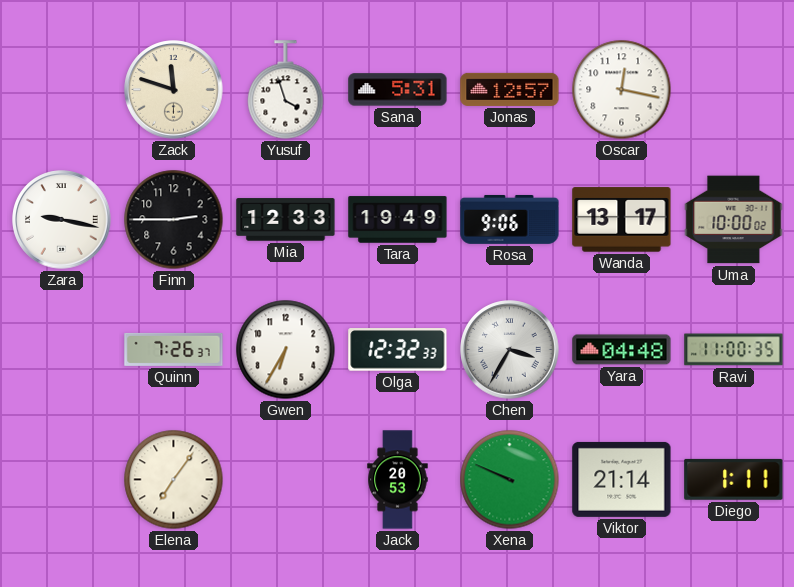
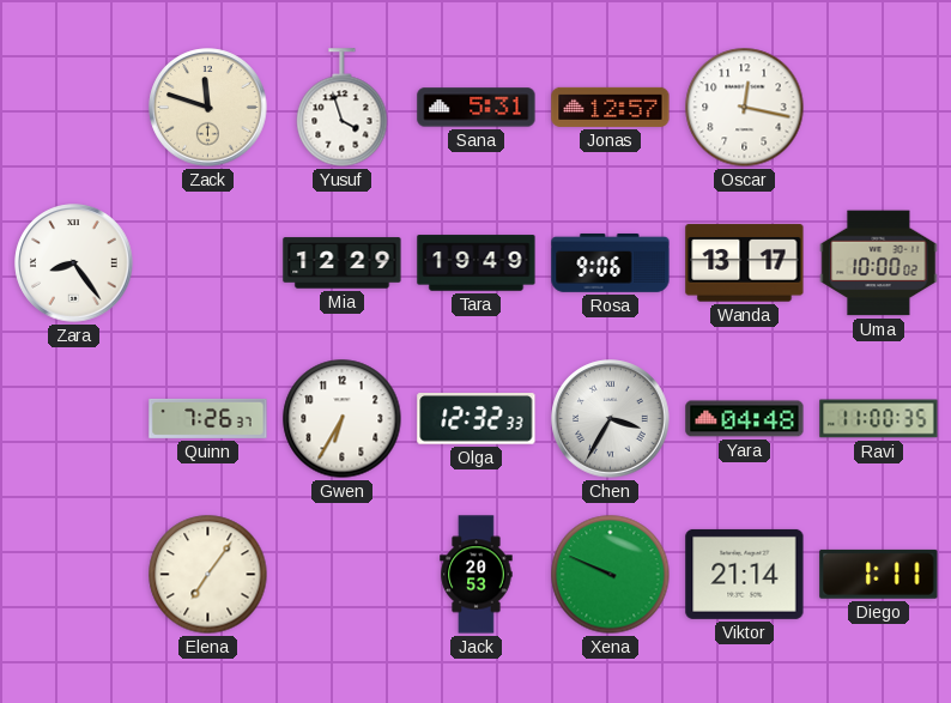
Zara: 9:17 -> 8:24
Finn: 2:45 -> none
Mia: 12:33 -> 12:29
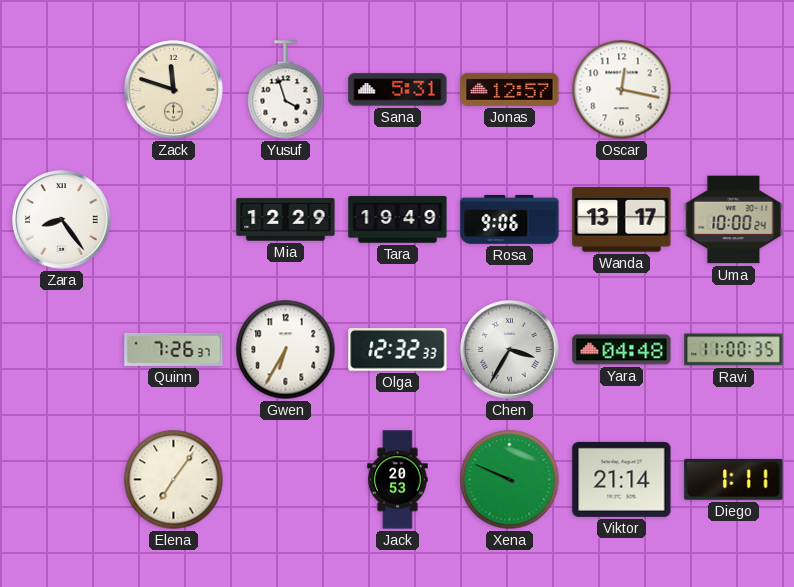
Uma: 10:00:02 -> 10:00:24
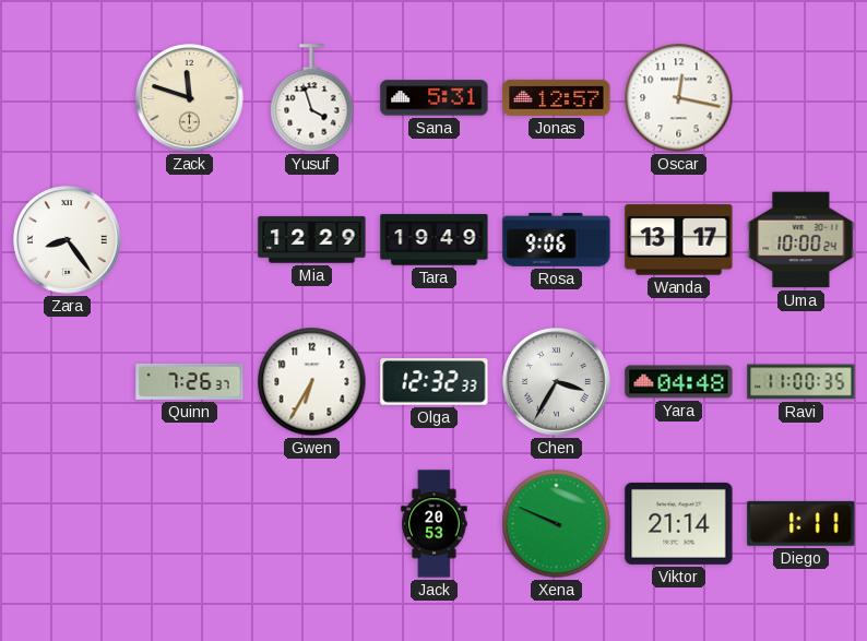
Elena: 7:06 -> none
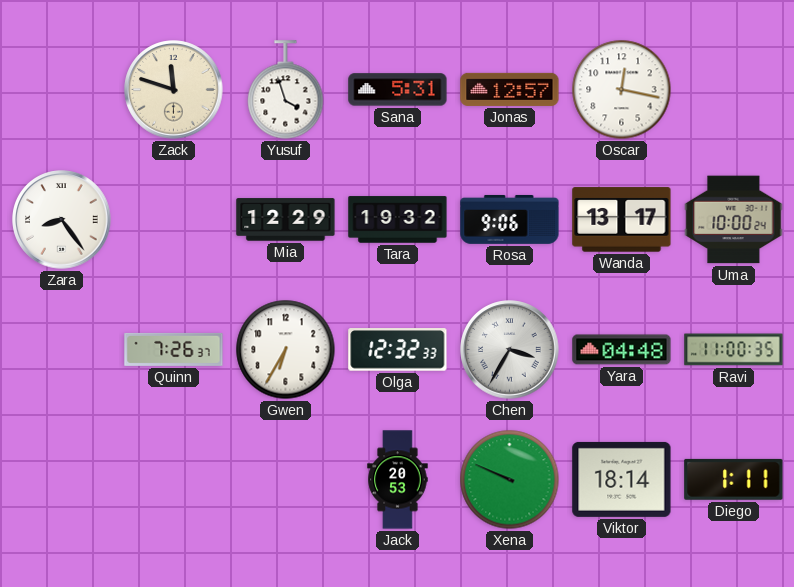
Tara: 19:49 -> 19:32
Viktor: 21:14 -> 18:14
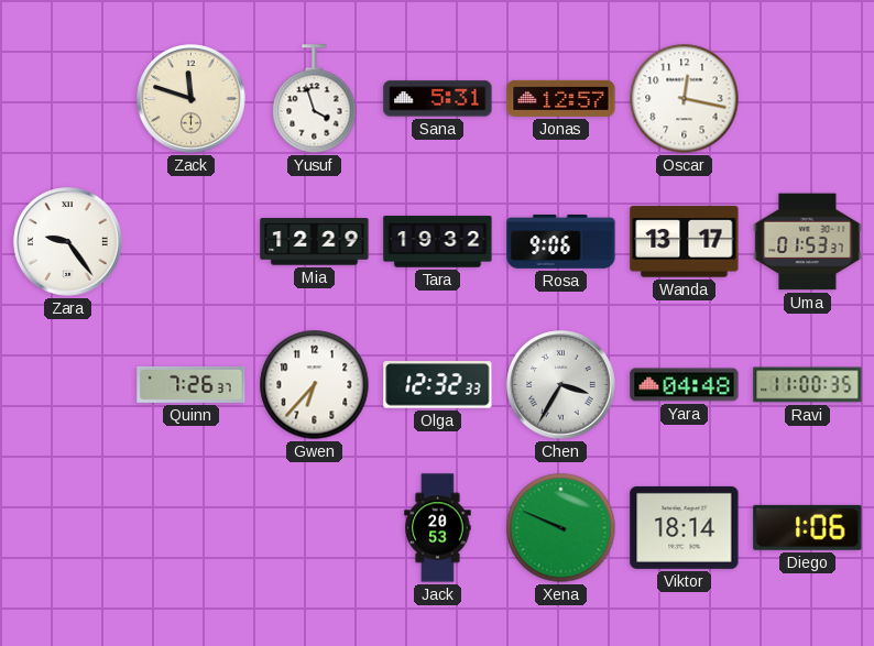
Zara: 8:24 -> 9:24
Uma: 10:00 -> 01:53
Gwen: 6:35 -> 6:37
Diego: 1:11 -> 1:06
